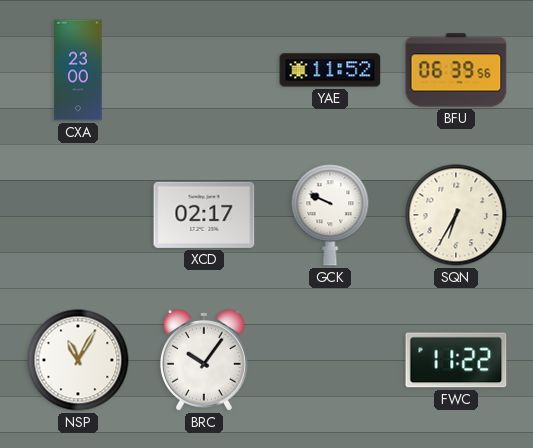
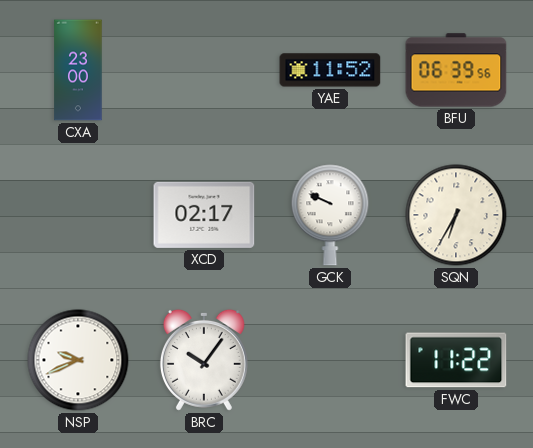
NSP: 11:05 -> 9:41
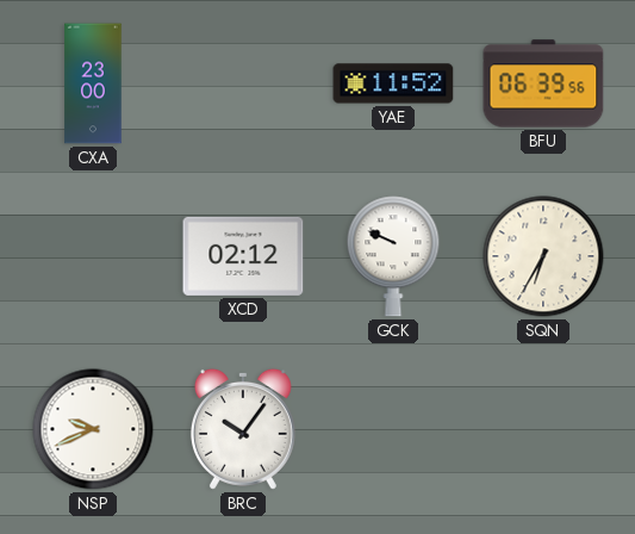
XCD: 02:17 -> 02:12
FWC: 11:22 -> none
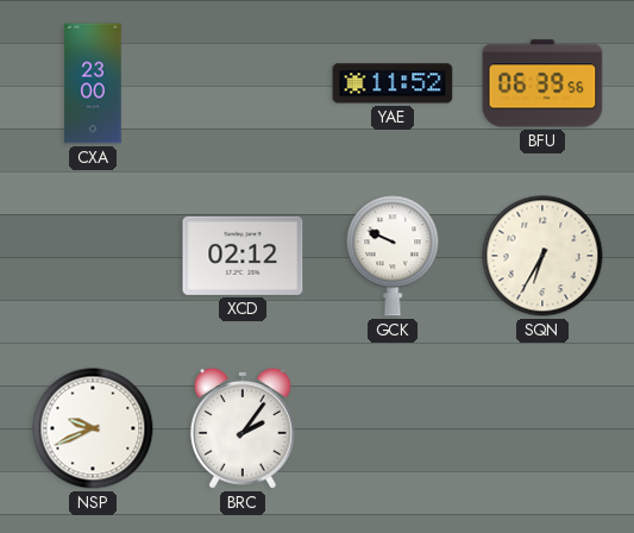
BRC: 10:06 -> 2:06
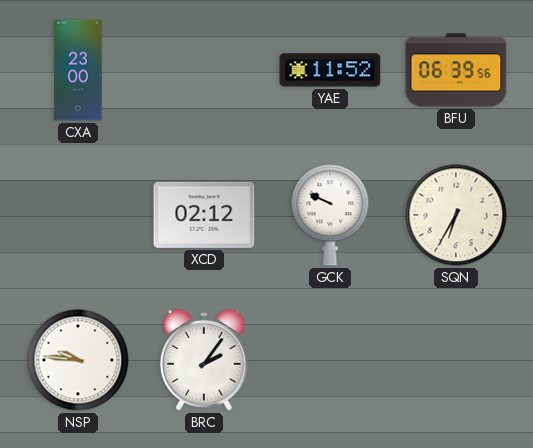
NSP: 9:41 -> 9:46
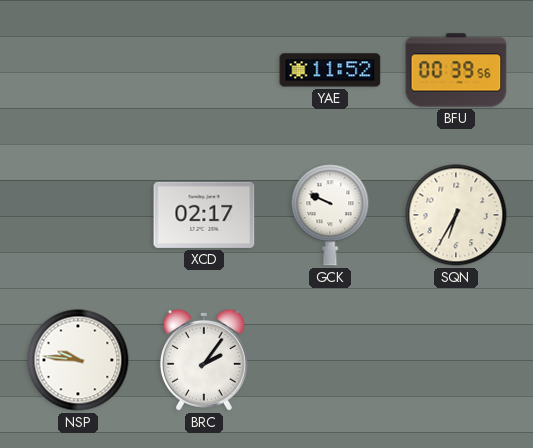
CXA: 23:00 -> none
BFU: 06:39 -> 00:39
XCD: 02:12 -> 02:17
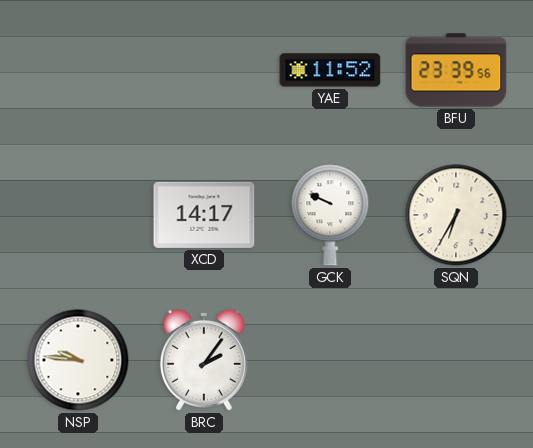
BFU: 00:39 -> 23:39
XCD: 02:17 -> 14:17
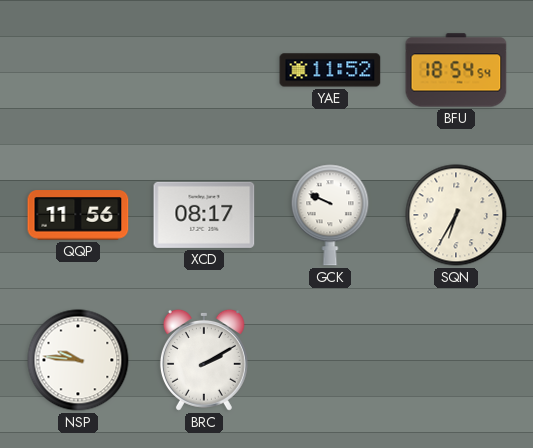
BFU: 23:39 -> 18:54
QQP: none -> 11:56
XCD: 14:17 -> 08:17
BRC: 2:06 -> 2:10
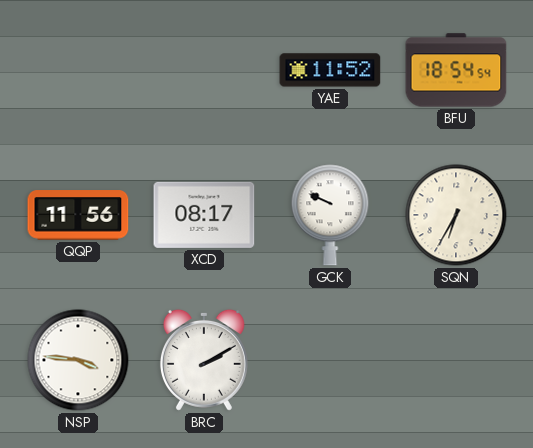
NSP: 9:46 -> 3:46
